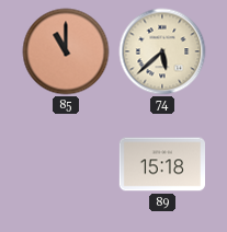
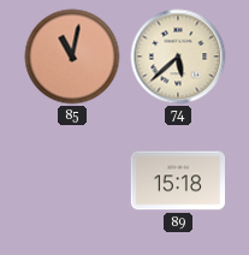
85: 11:00 -> 11:02
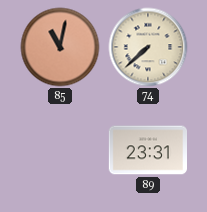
74: 5:38 -> 7:38
89: 15:18 -> 23:31
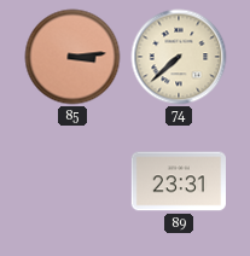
85: 11:02 -> 3:14
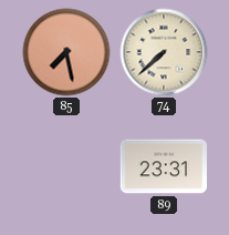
85: 3:14 -> 7:28
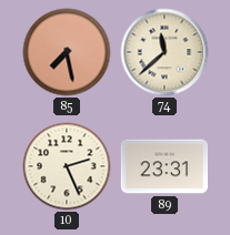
74: 7:38 -> 11:38
10: none -> 2:26
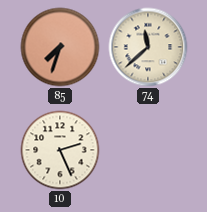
85: 7:28 -> 7:33
89: 23:31 -> none
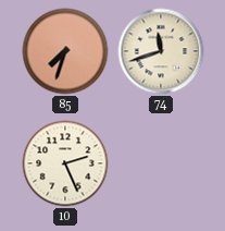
74: 11:38 -> 11:42
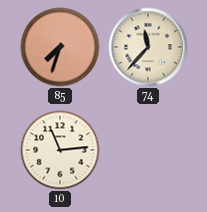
74: 11:42 -> 11:37
10: 2:26 -> 11:14
